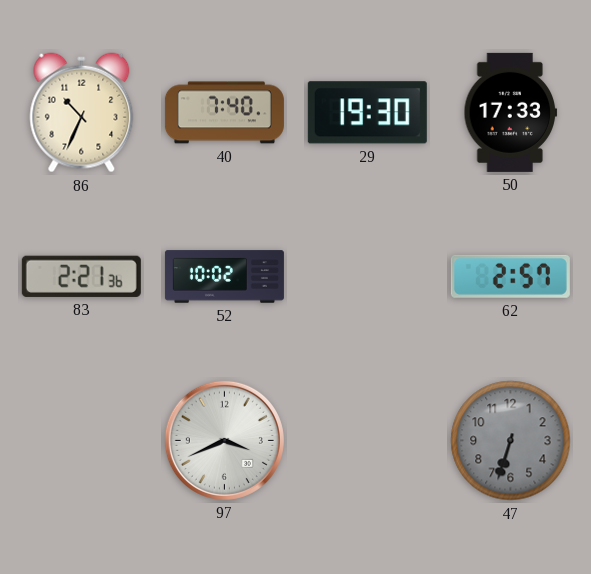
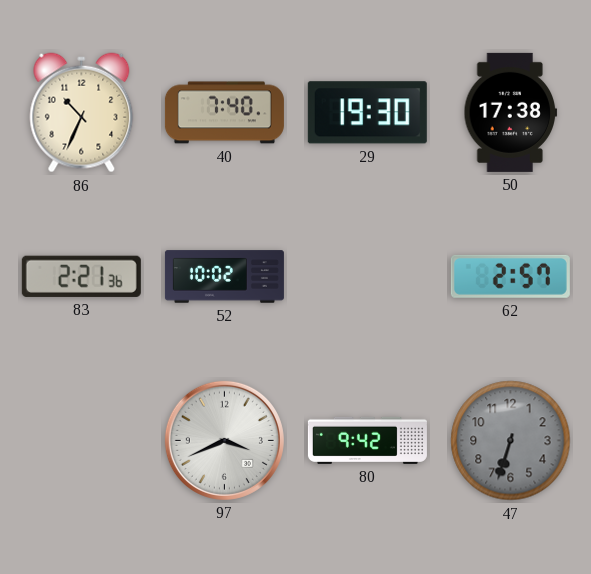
50: 17:33 -> 17:38
80: none -> 9:42
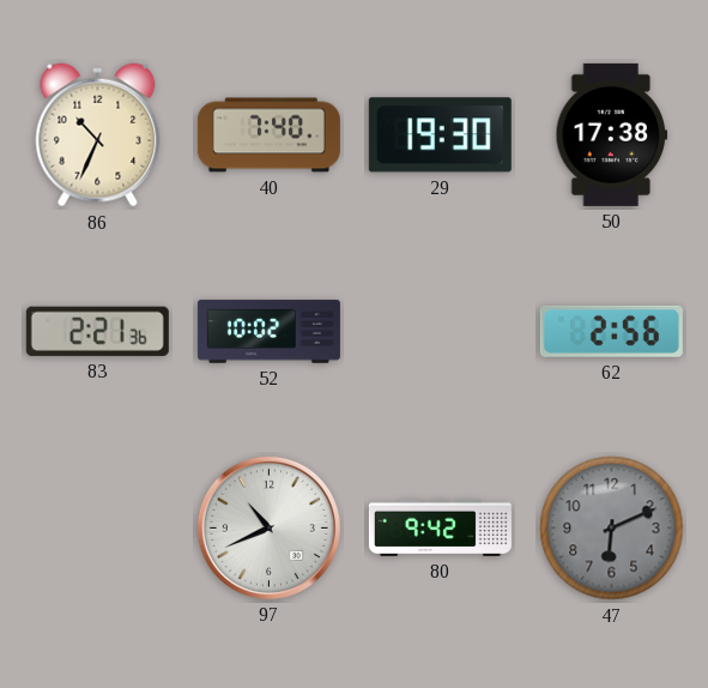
62: 2:57 -> 2:56
97: 3:41 -> 10:41
47: 6:33 -> 6:11
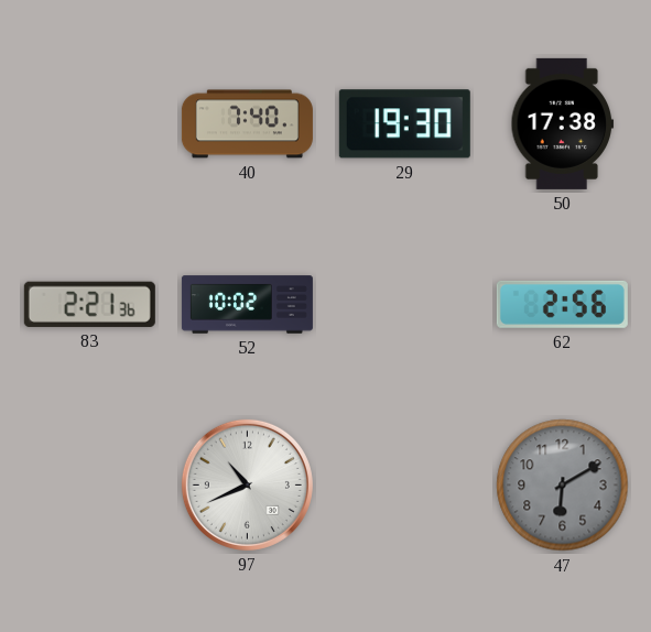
86: 10:34 -> none
80: 9:42 -> none
47: 6:11 -> 6:10
